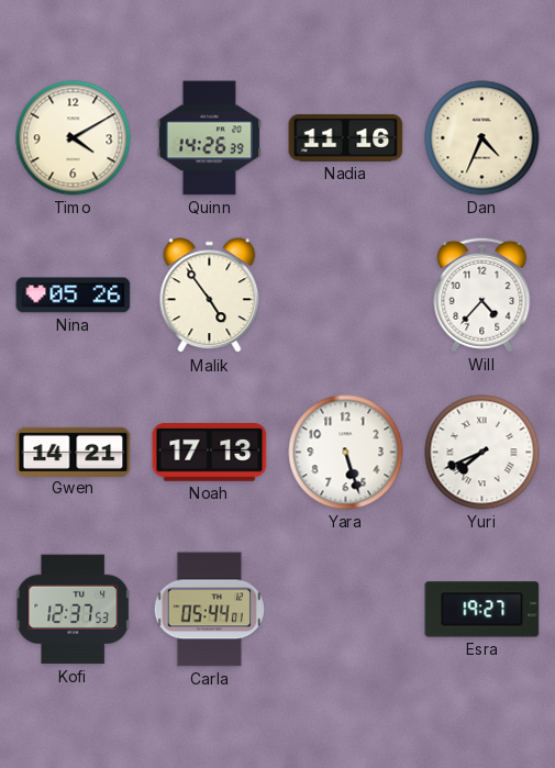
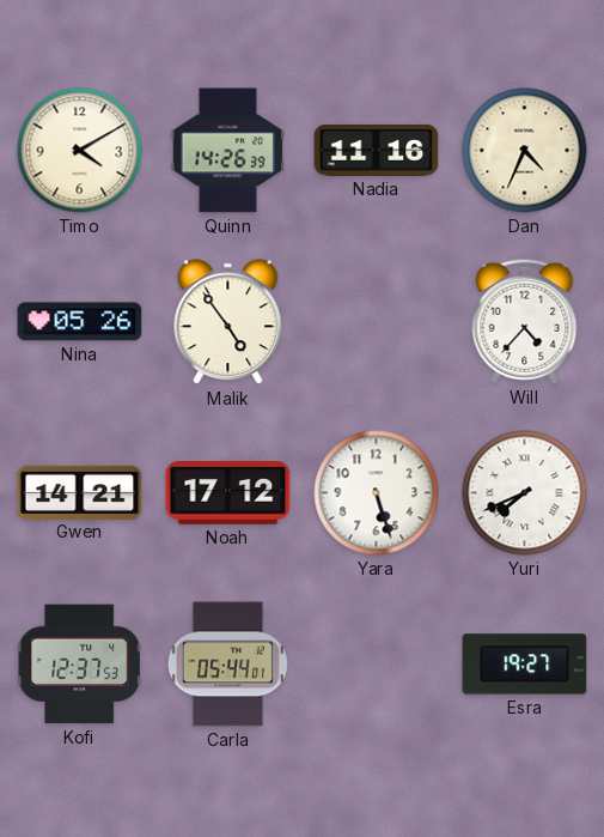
Noah: 17:13 -> 17:12
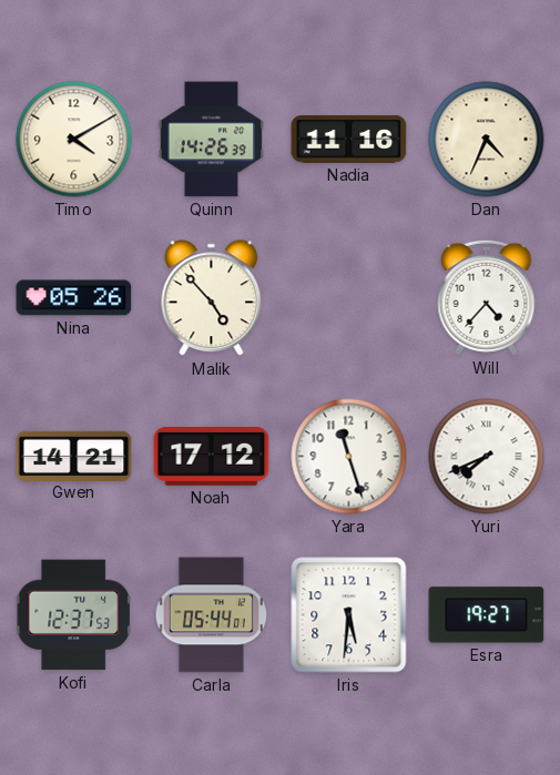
Malik: 4:54 -> 4:53
Yara: 5:27 -> 11:27
Iris: none -> 5:31
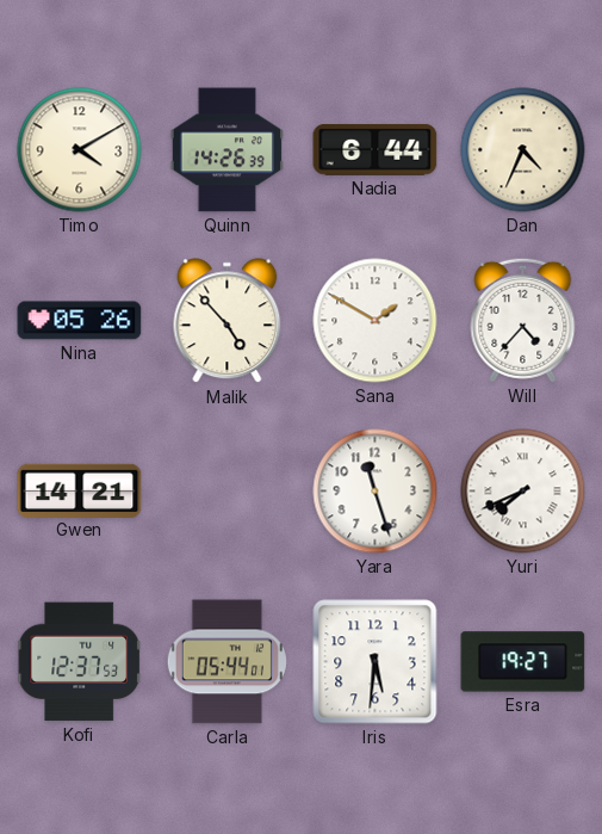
Nadia: 11:16 -> 6:44
Sana: none -> 1:50
Noah: 17:12 -> none
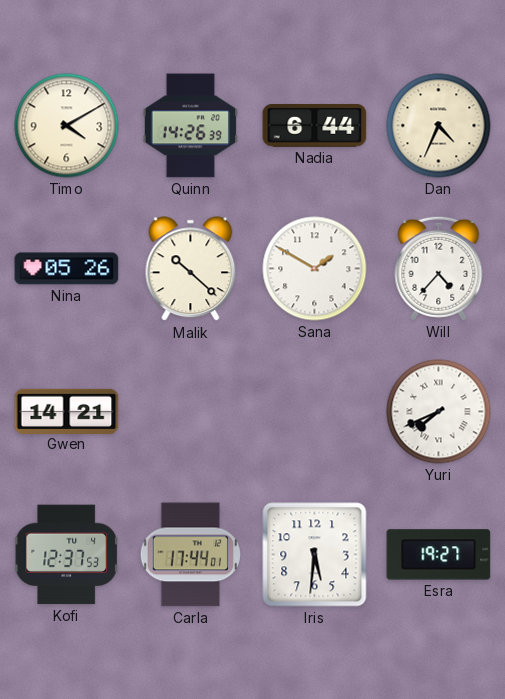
Malik: 4:53 -> 10:22
Yara: 11:27 -> none
Carla: 05:44 -> 17:44
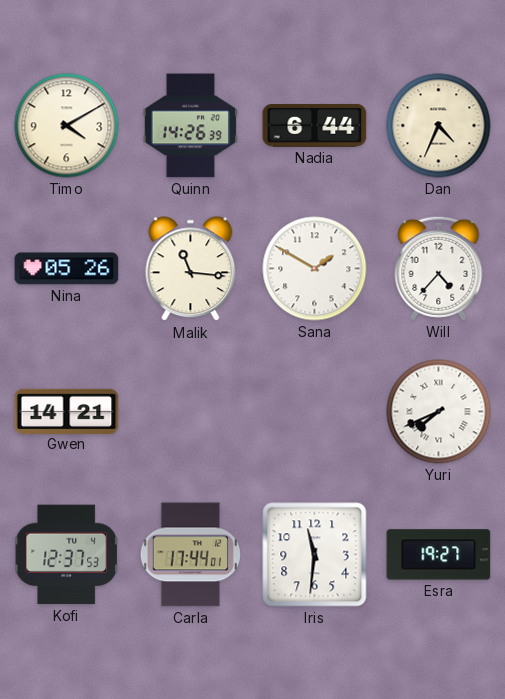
Malik: 10:22 -> 11:16
Iris: 5:31 -> 11:31
